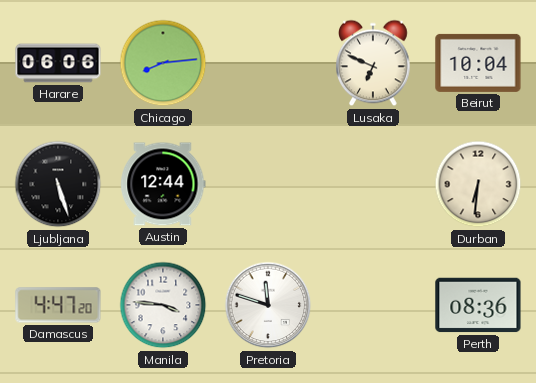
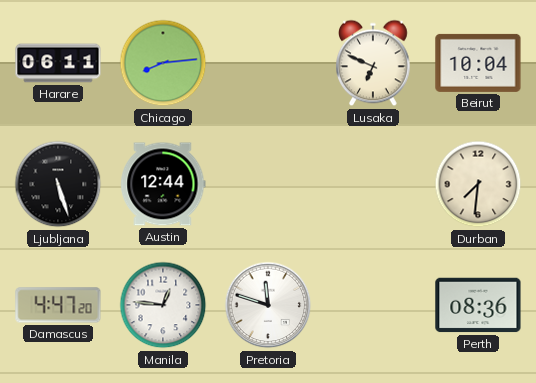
Harare: 06:06 -> 06:11
Durban: 6:31 -> 7:31
Manila: 3:46 -> 12:46
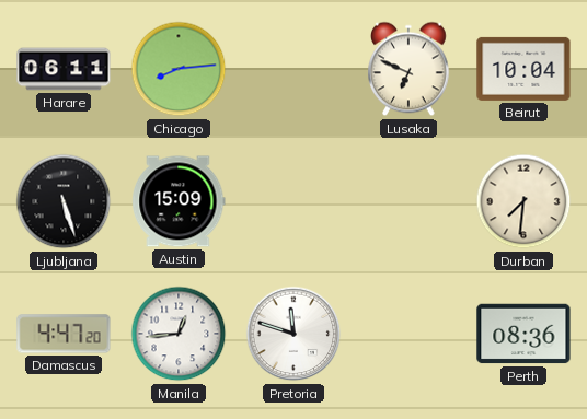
Austin: 12:44 -> 15:09
Manila: 12:46 -> 12:44
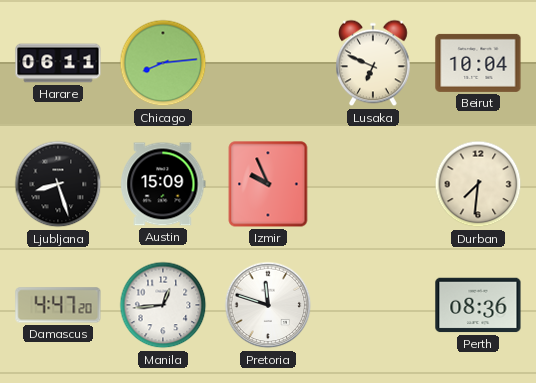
Ljubljana: 5:27 -> 8:27
Izmir: none -> 9:56
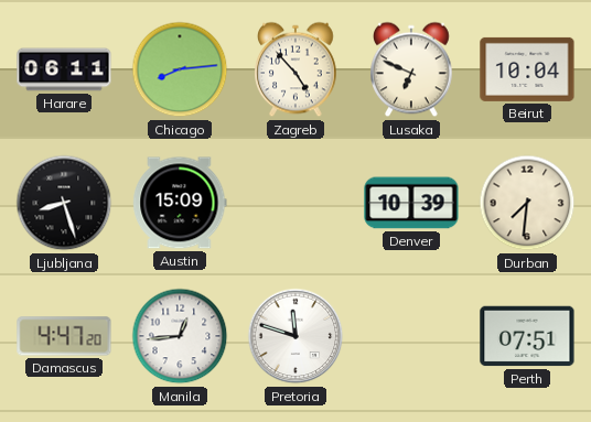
Zagreb: none -> 4:53
Izmir: 9:56 -> none
Denver: none -> 10:39
Perth: 08:36 -> 07:51
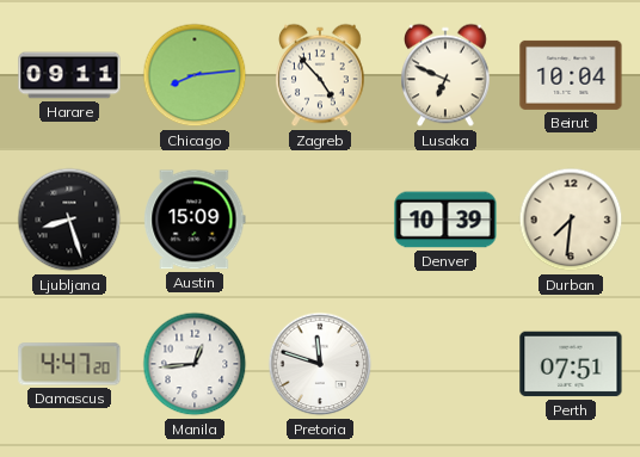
Harare: 06:11 -> 09:11
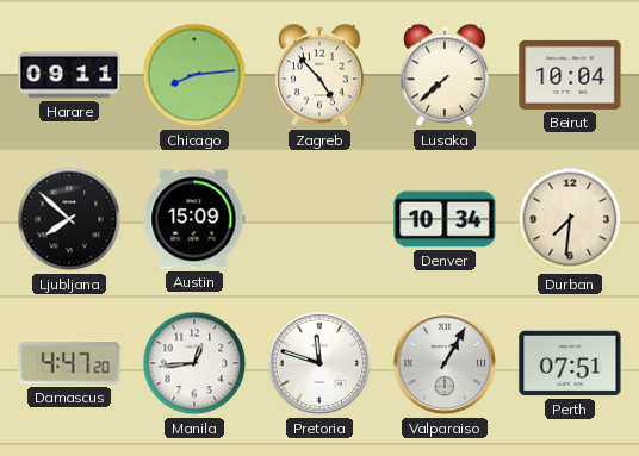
Lusaka: 6:49 -> 7:38
Ljubljana: 8:27 -> 7:52
Denver: 10:39 -> 10:34
Valparaiso: none -> 1:05
